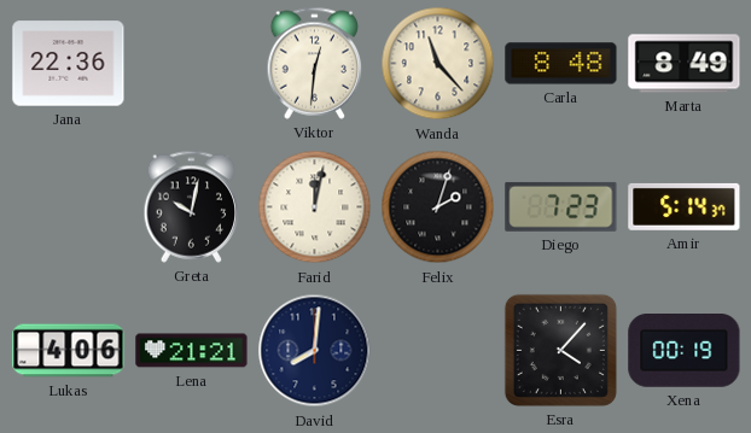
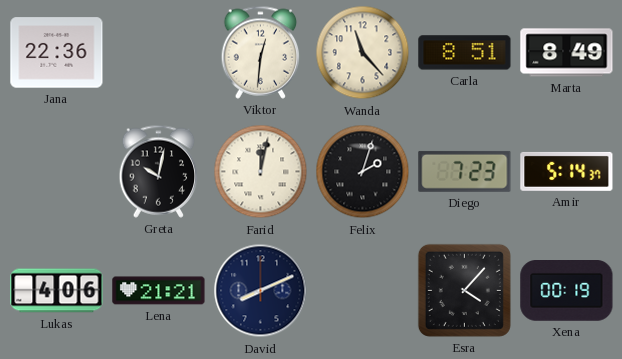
Carla: 8:48 -> 8:51
David: 8:01 -> 8:11
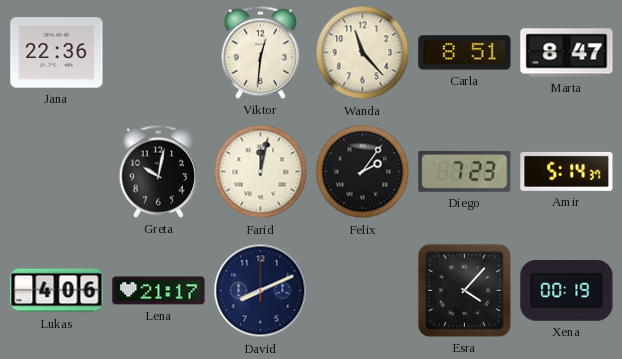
Marta: 8:49 -> 8:47
Felix: 2:03 -> 2:06
Lena: 21:21 -> 21:17
